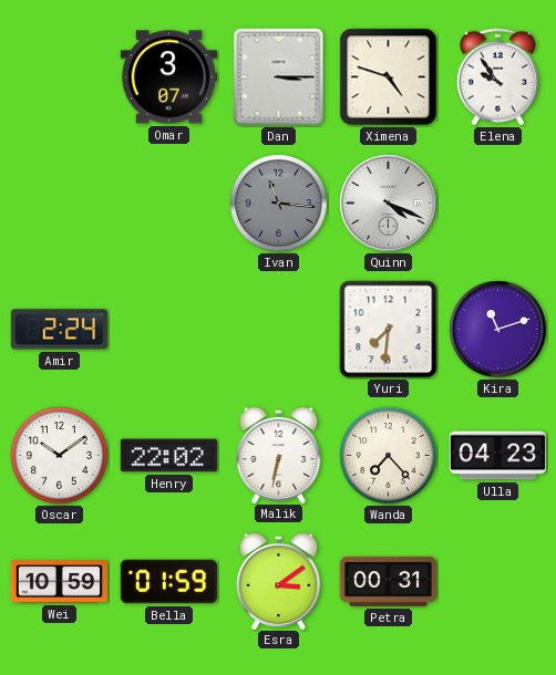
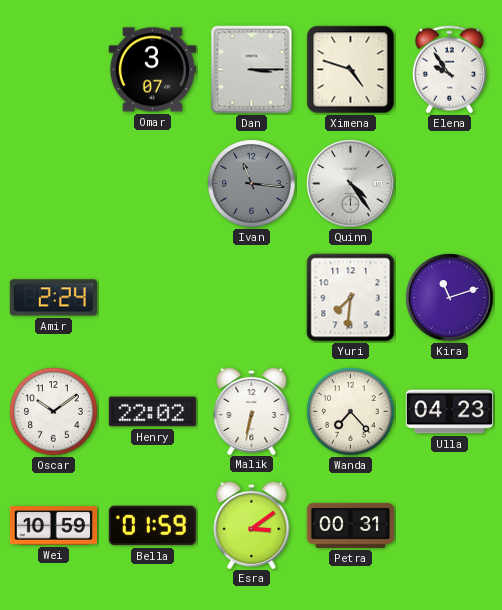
Quinn: 4:19 -> 4:24
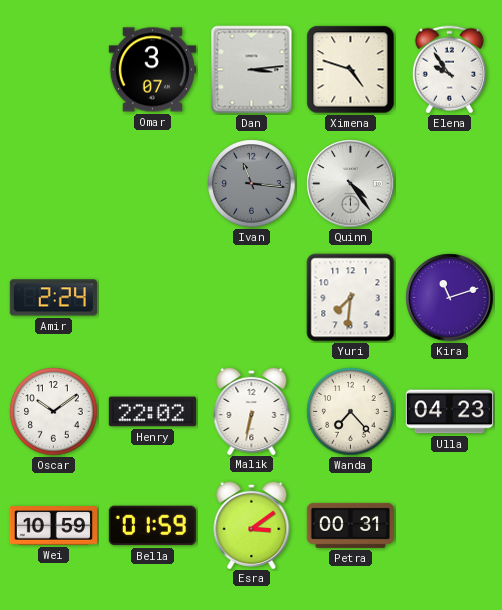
Dan: 3:15 -> 3:14
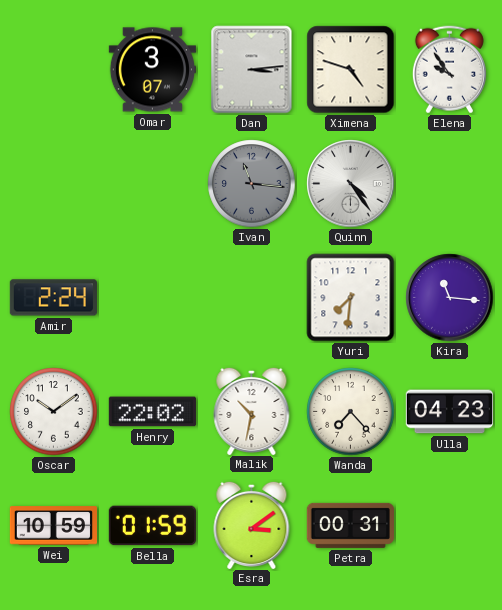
Kira: 11:12 -> 11:16
Malik: 6:32 -> 10:32
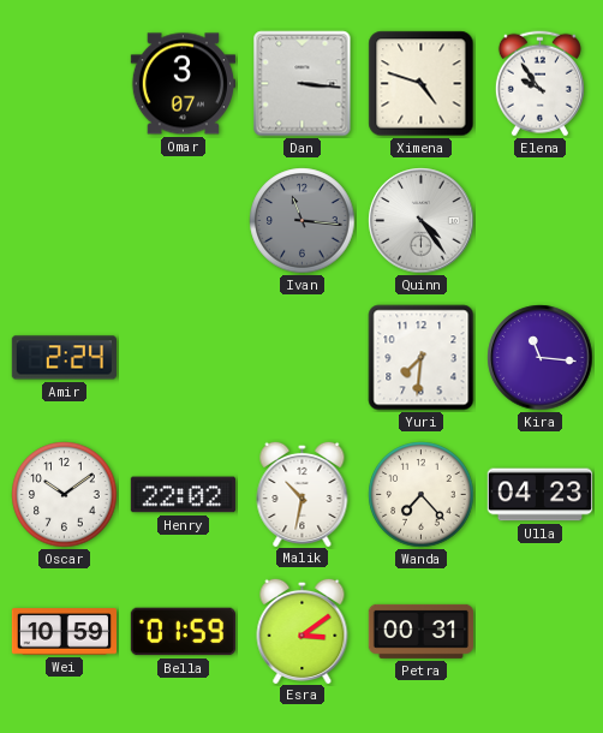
Dan: 3:14 -> 3:16
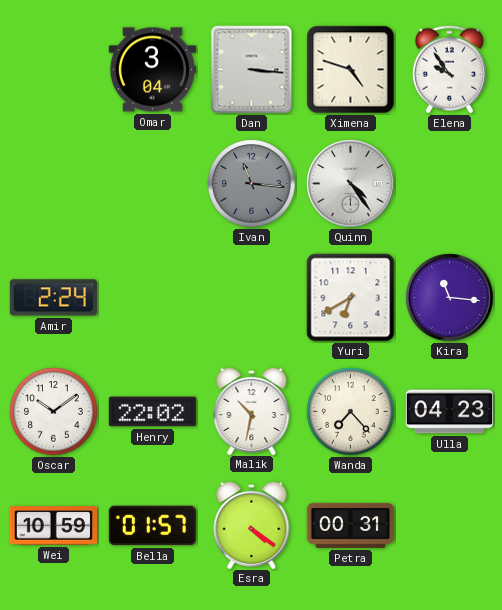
Omar: 3:07 -> 3:04
Yuri: 7:31 -> 6:40
Bella: 01:59 -> 01:57
Esra: 3:09 -> 4:21
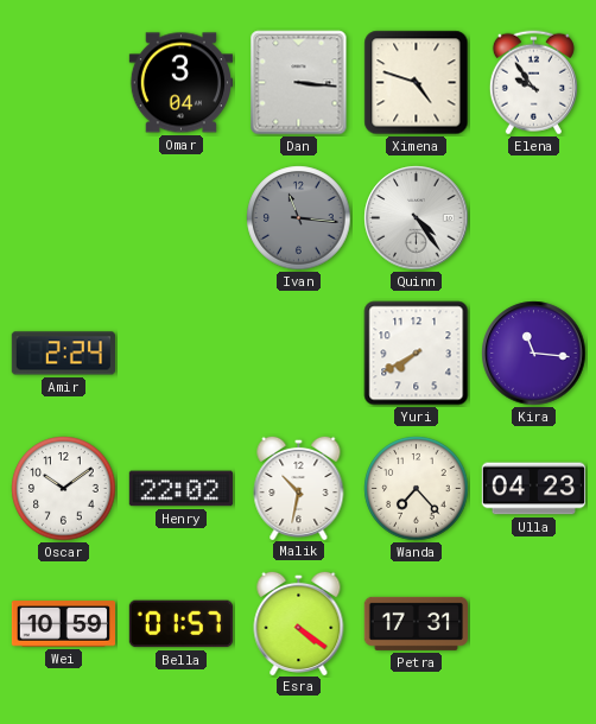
Yuri: 6:40 -> 7:40
Petra: 00:31 -> 17:31
